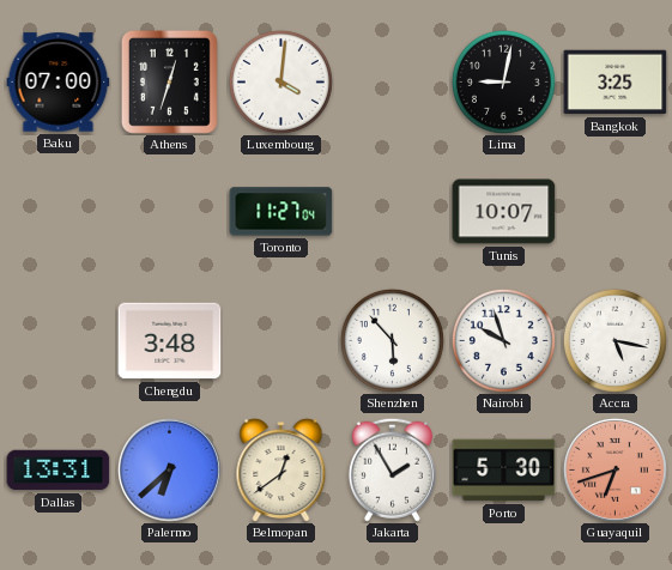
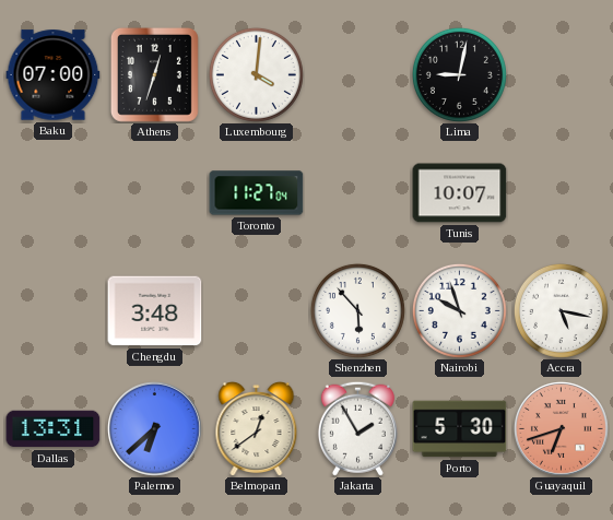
Bangkok: 3:25 -> none
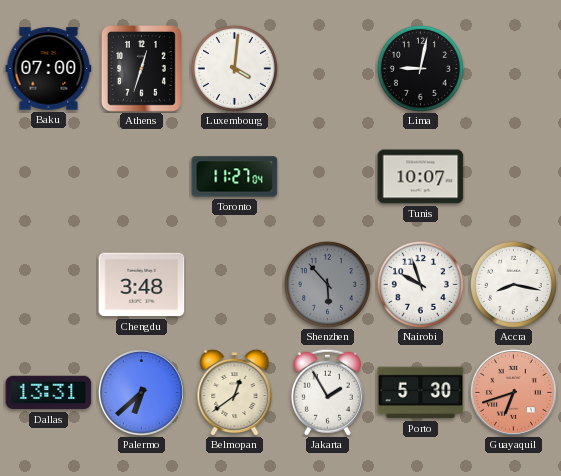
Shenzhen dial: white -> grey
Accra: 5:17 -> 8:17
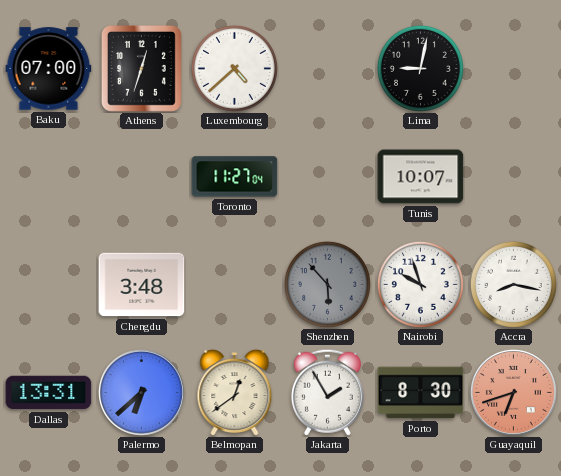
Luxembourg: 4:01 -> 4:38
Porto: 5:30 -> 8:30
